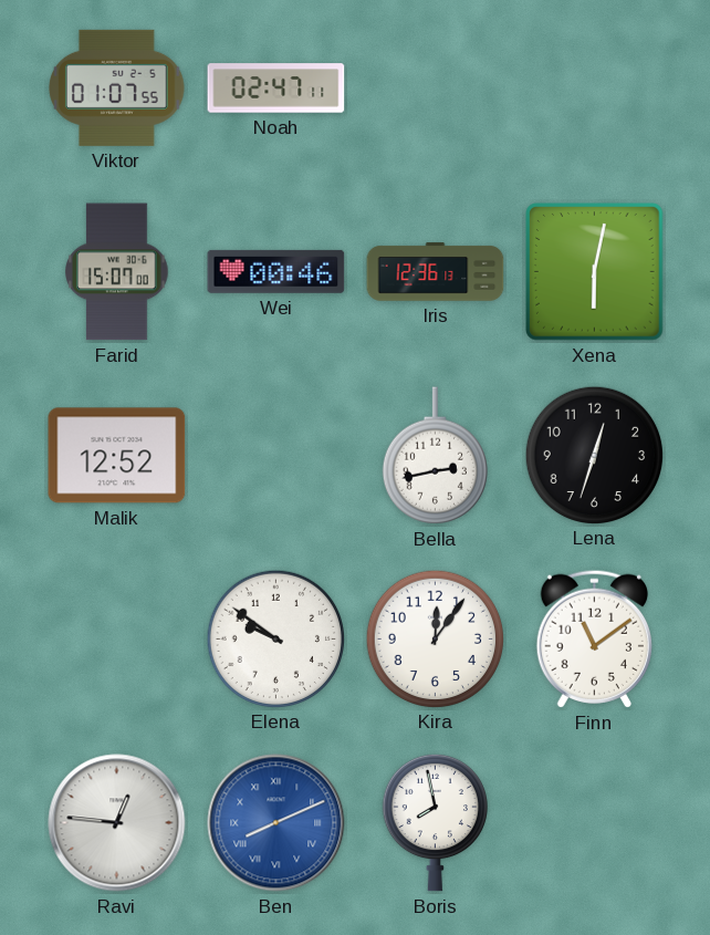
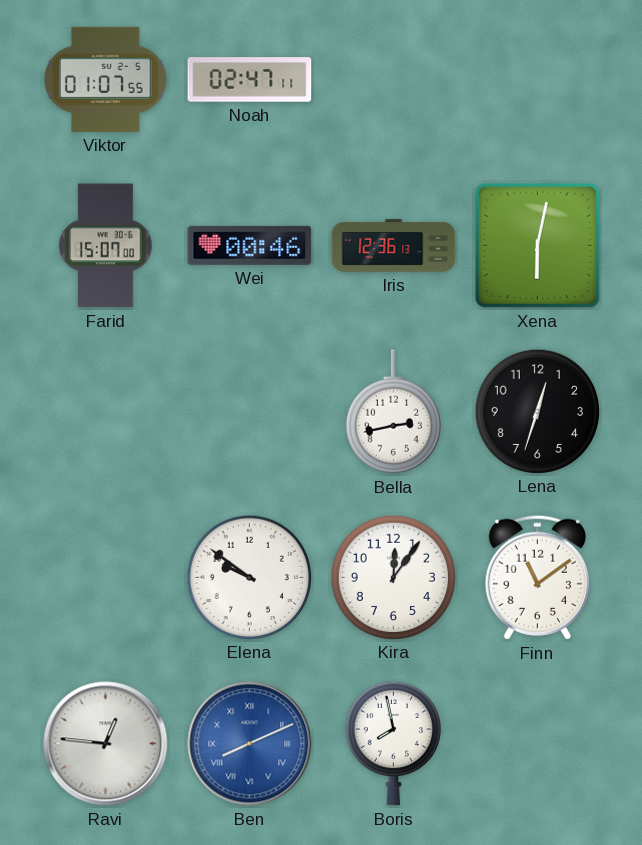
Malik: 12:52 -> none
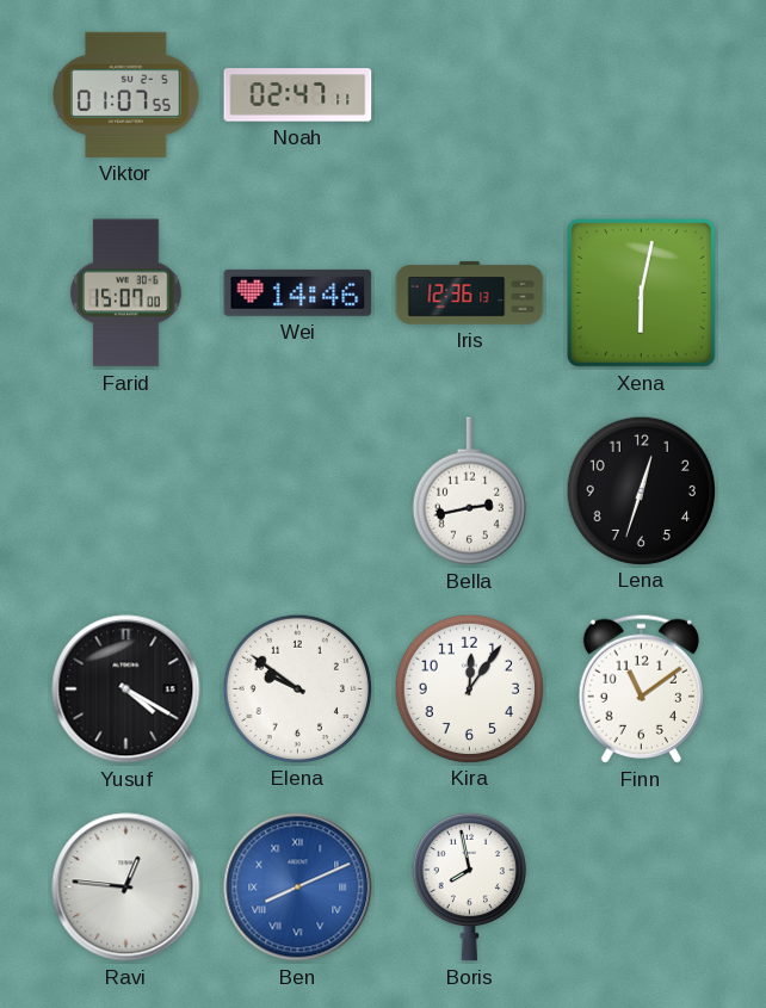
Wei: 00:46 -> 14:46
Yusuf: none -> 4:20
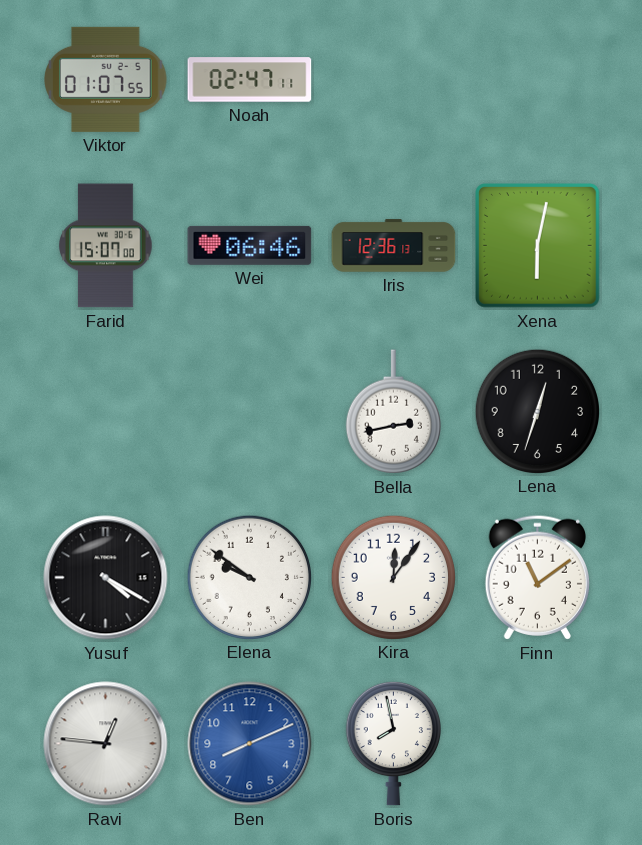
Wei: 14:46 -> 06:46
Ben numerals: Roman -> Arabic
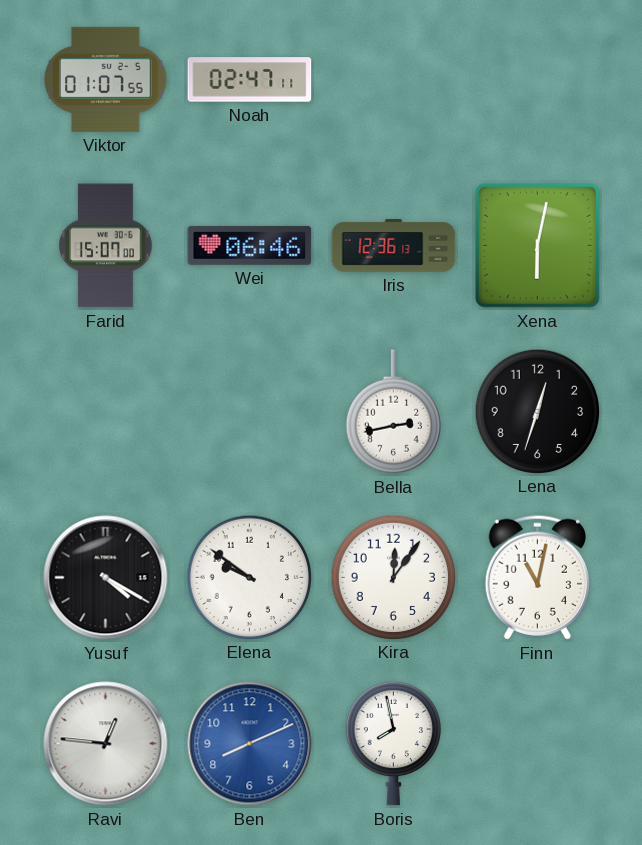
Finn: 11:09 -> 11:02
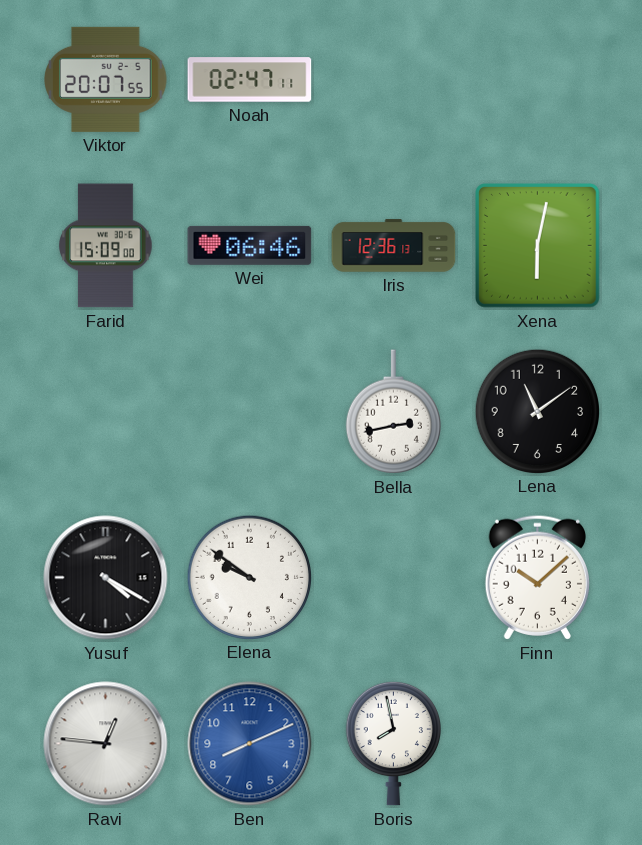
Viktor: 01:07 -> 20:07
Farid: 15:07 -> 15:09
Lena: 12:33 -> 11:09
Kira: 12:06 -> none
Finn: 11:02 -> 10:08
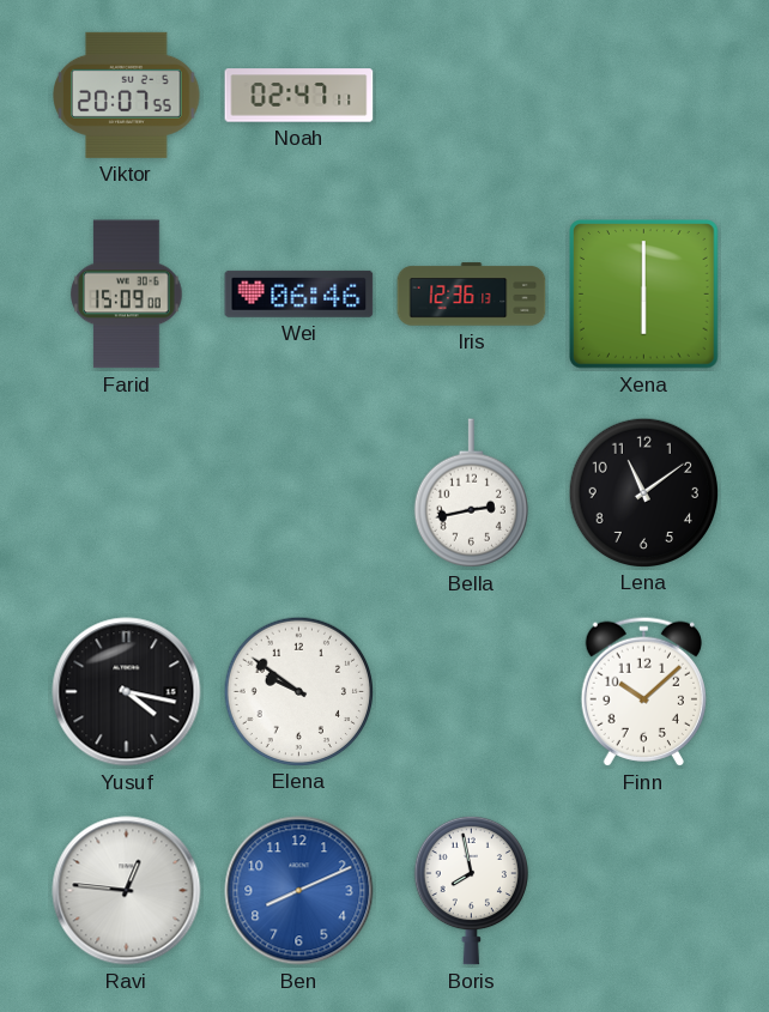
Xena: 6:02 -> 6:00
Yusuf: 4:20 -> 4:17
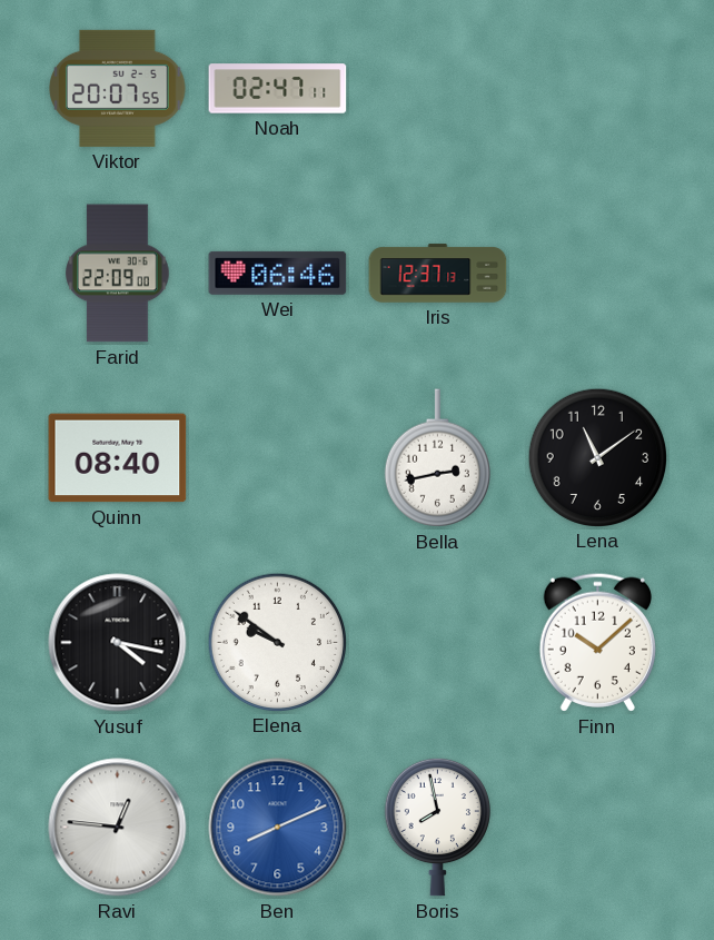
Farid: 15:09 -> 22:09
Iris: 12:36 -> 12:37
Xena: 6:00 -> none
Quinn: none -> 08:40
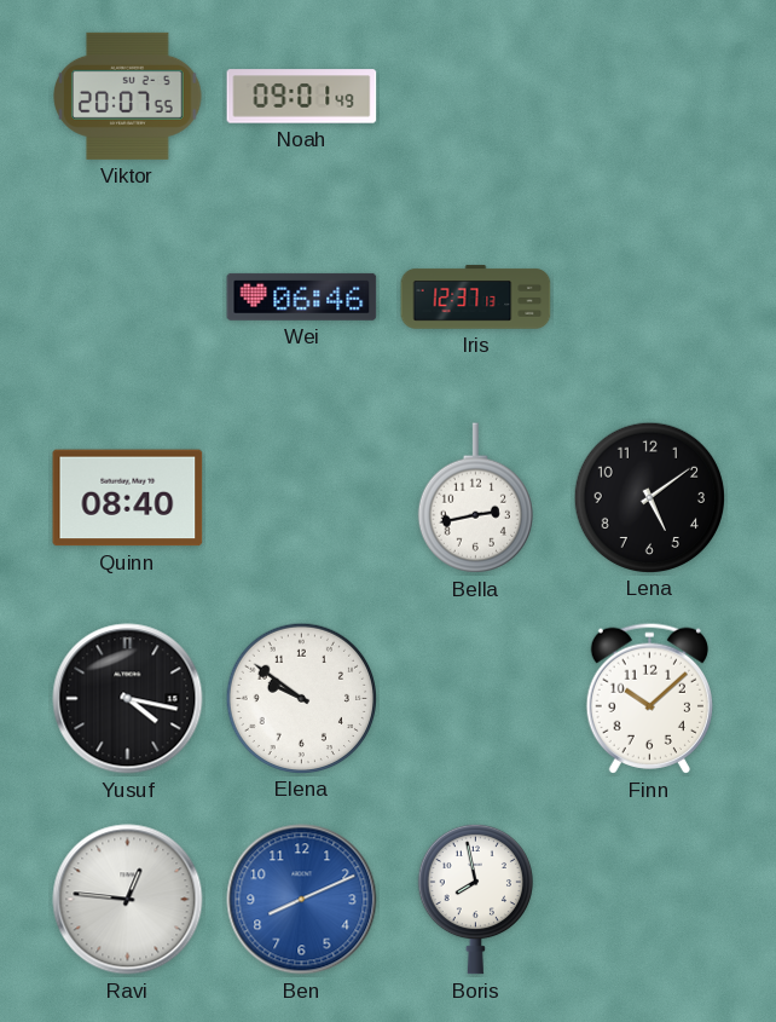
Noah: 02:47 -> 09:01
Farid: 22:09 -> none
Lena: 11:09 -> 5:09
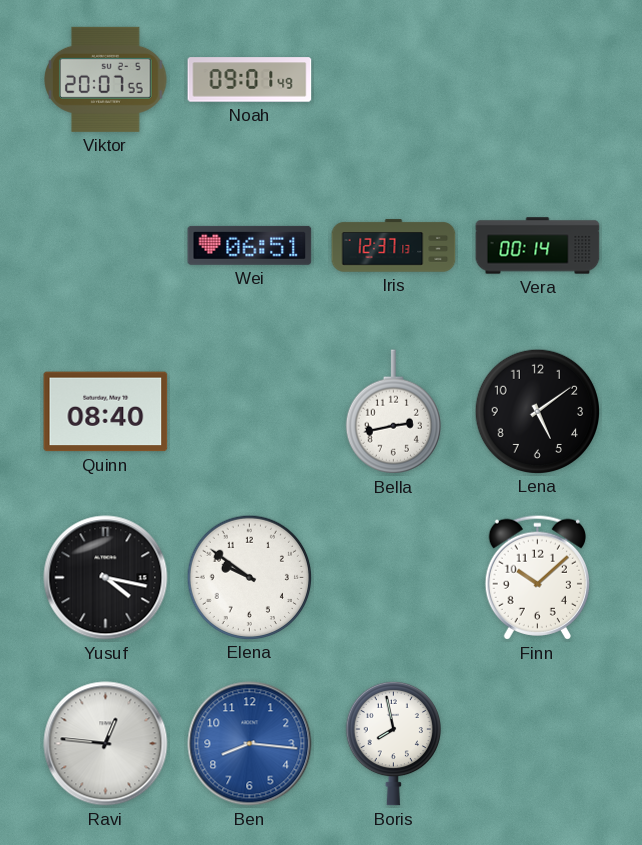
Wei: 06:46 -> 06:51
Vera: none -> 00:14
Ben: 8:11 -> 8:16
